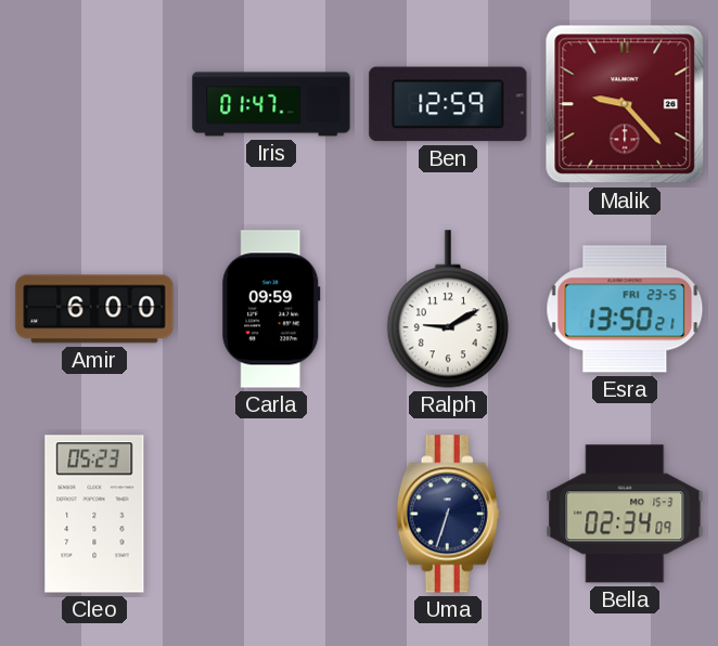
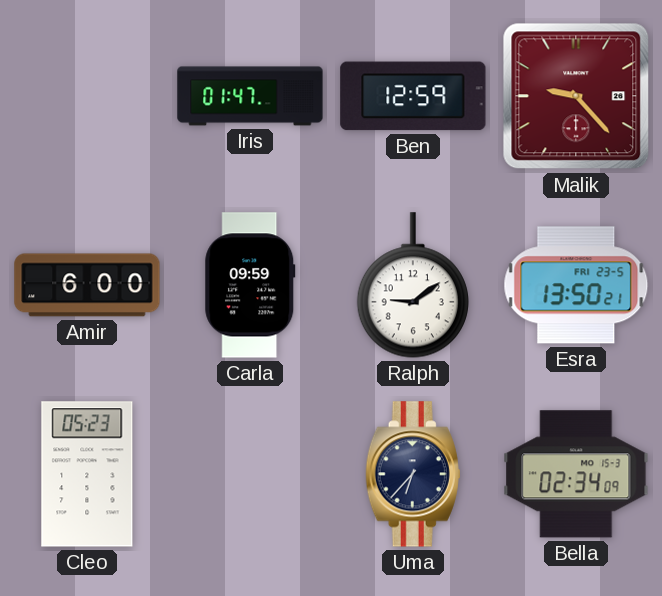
Ralph: 9:10 -> 9:09
Uma: 6:33 -> 6:37
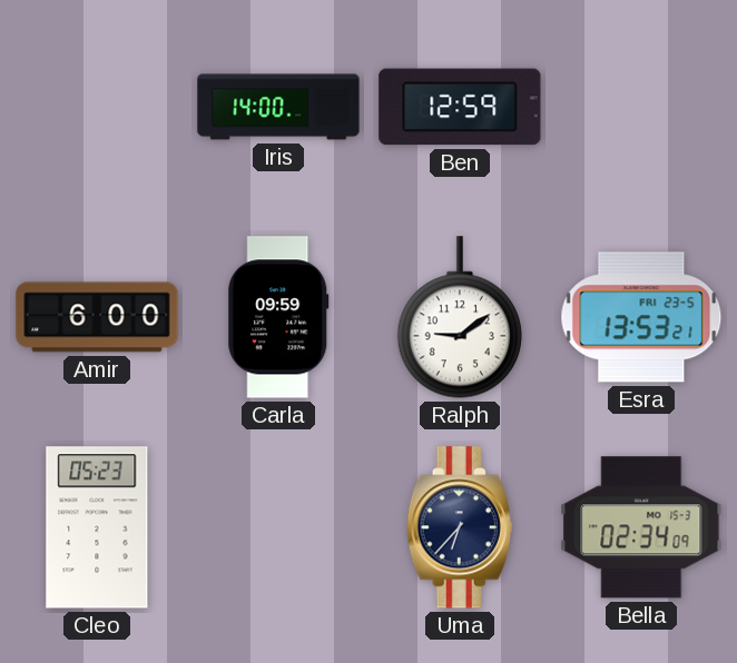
Iris: 01:47 -> 14:00
Malik: 9:23 -> none
Esra: 13:50 -> 13:53
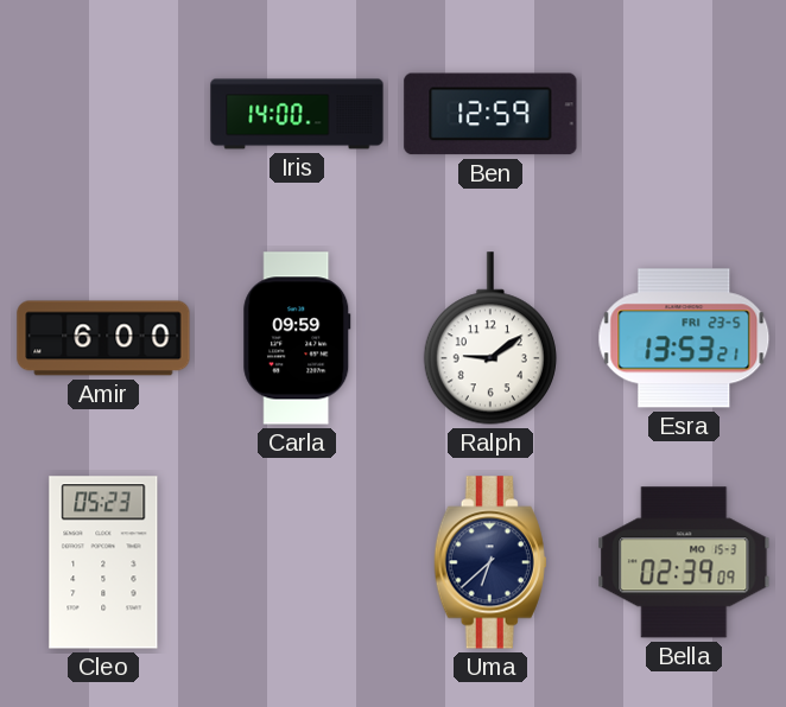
Uma: 6:37 -> 6:38
Bella: 02:34 -> 02:39
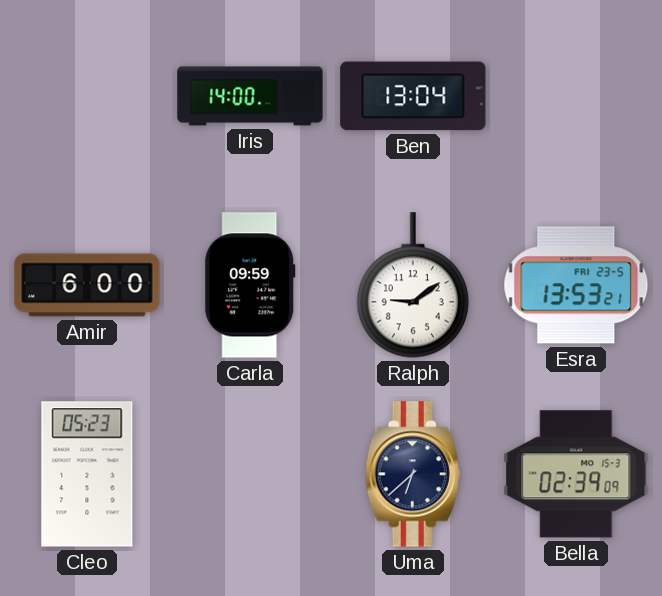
Ben: 12:59 -> 13:04
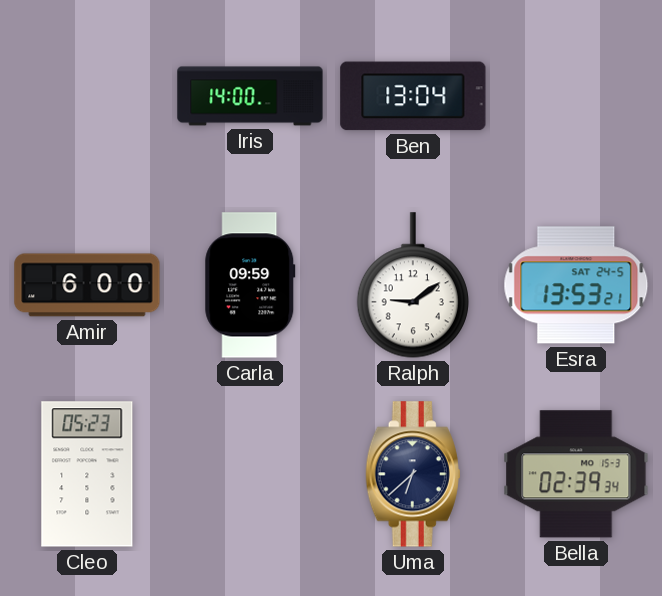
Esra date: FRI 23-5 -> SAT 24-5
Bella: 02:39:09 -> 02:39:34
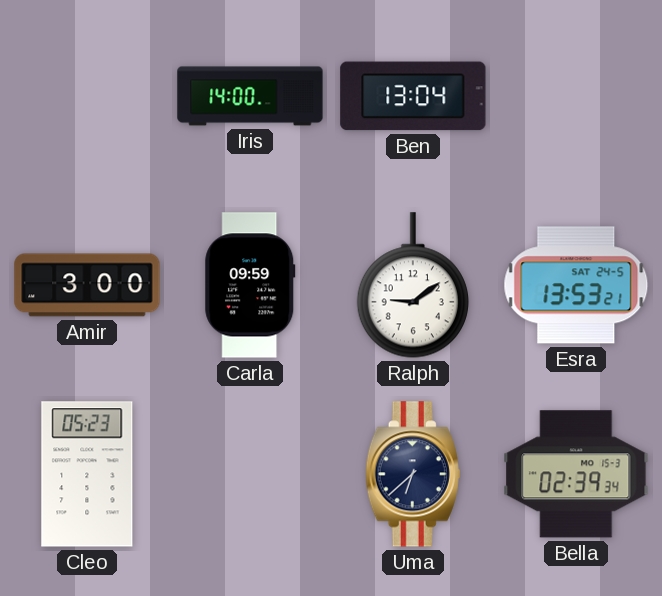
Amir: 6:00 -> 3:00
